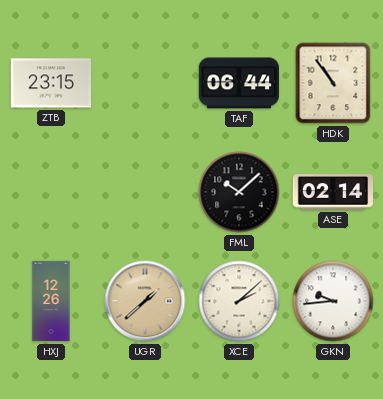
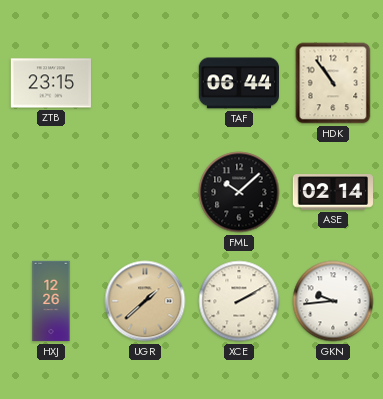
XCE: 2:08 -> 2:10
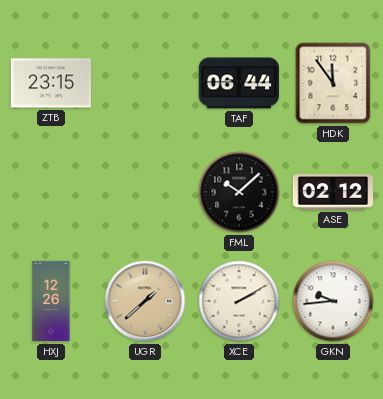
HDK: 10:54 -> 11:54
ASE: 02:14 -> 02:12
